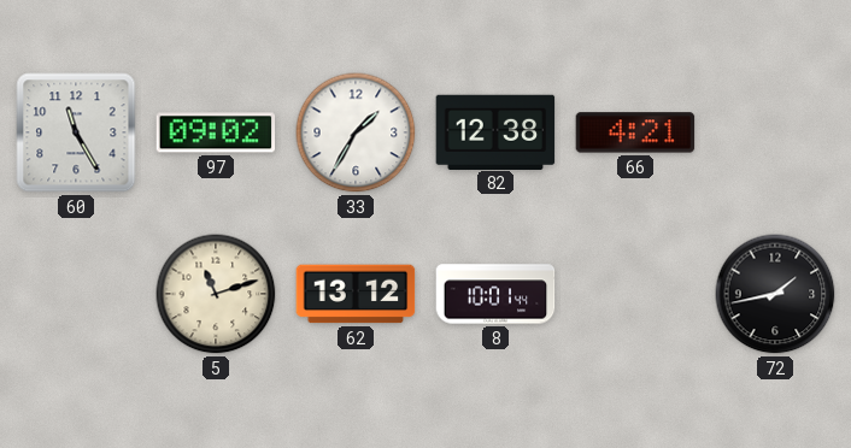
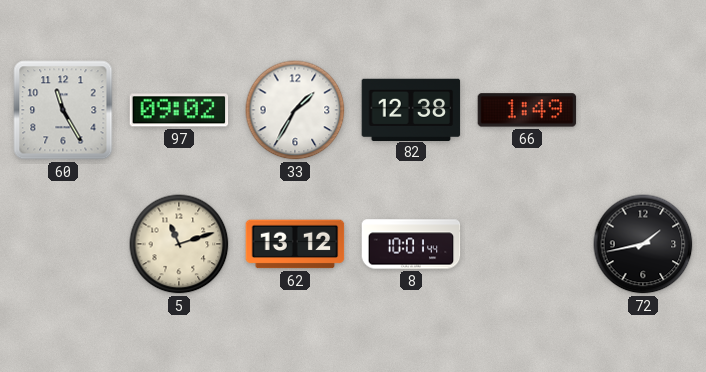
66: 4:21 -> 1:49
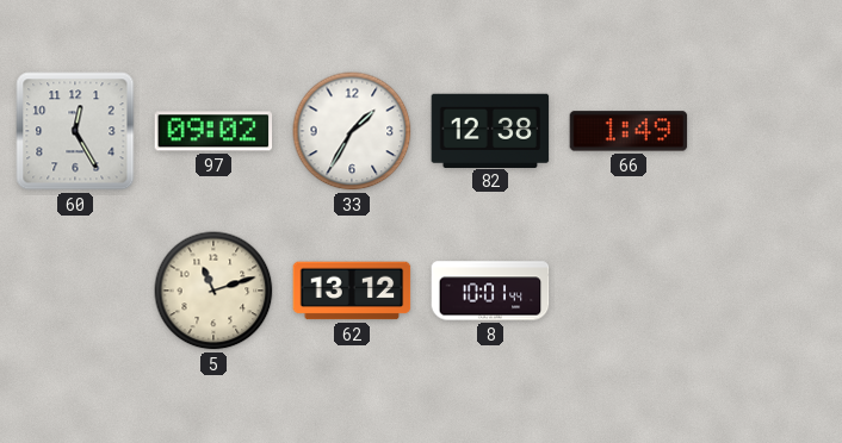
60: 11:25 -> 12:25
72: 1:43 -> none
